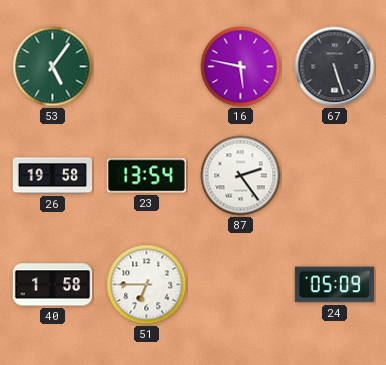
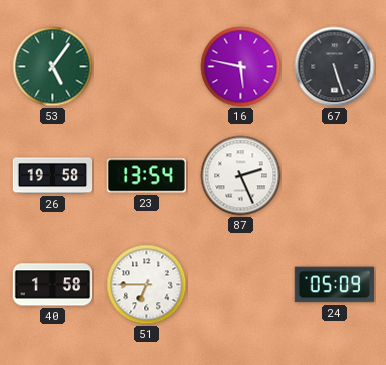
87: 2:24 -> 2:26
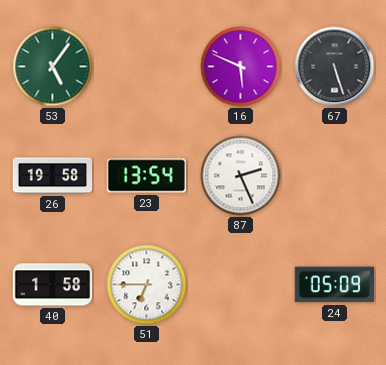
16: 5:47 -> 5:49
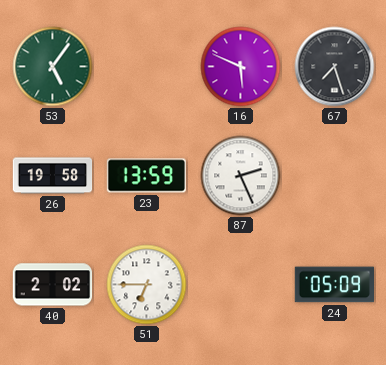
67: 5:27 -> 7:27
23: 13:54 -> 13:59
40: 1:58 -> 2:02
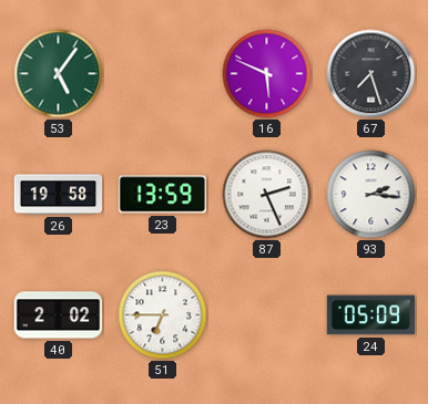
93: none -> 2:16
